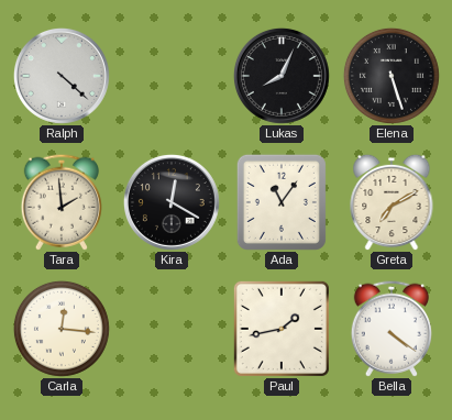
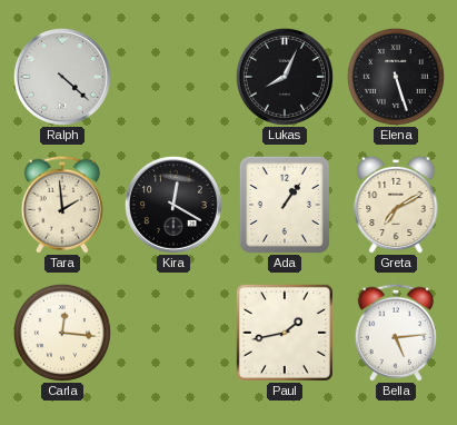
Ada: 11:06 -> 1:06
Bella: 4:21 -> 5:14
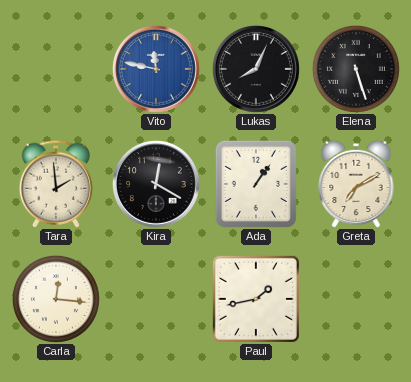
Ralph: 4:22 -> none
Vito: none -> 11:47
Bella: 5:14 -> none
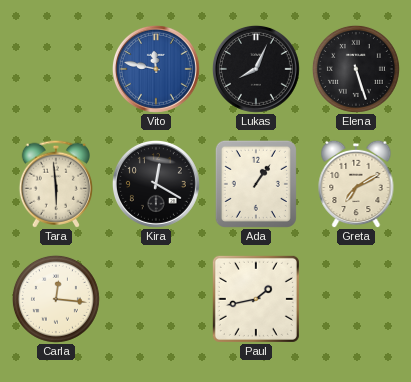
Tara: 1:59 -> 5:59
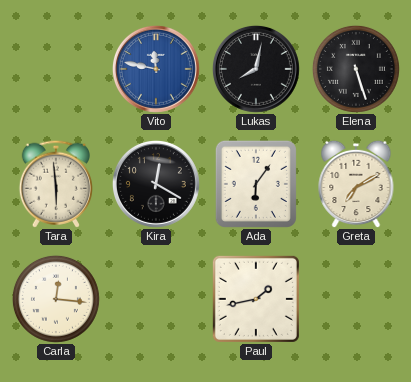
Lukas: 8:04 -> 8:02
Ada: 1:06 -> 6:06
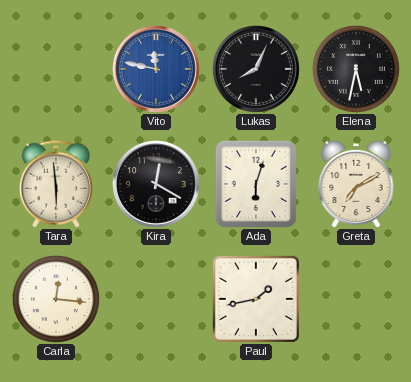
Lukas: 8:02 -> 8:04
Elena: 5:27 -> 5:32
Ada: 6:06 -> 6:03
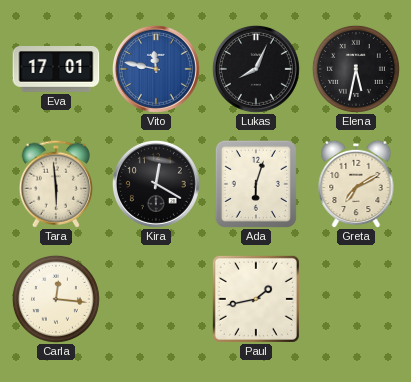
Eva: none -> 17:01
